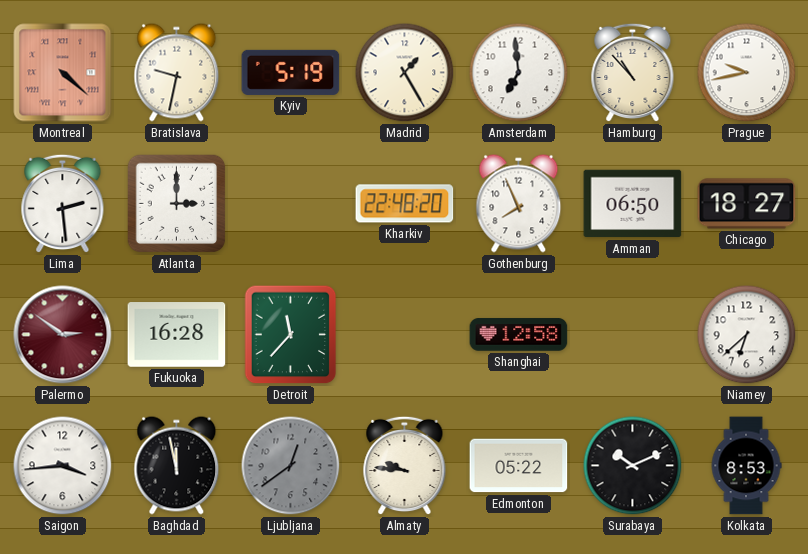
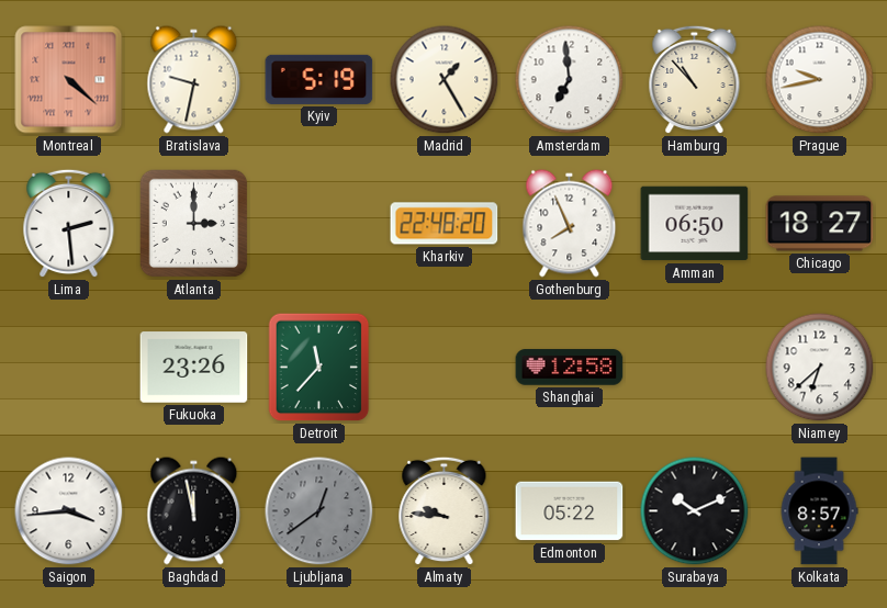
Palermo: 2:51 -> none
Fukuoka: 16:28 -> 23:26
Kolkata: 8:53 -> 8:57
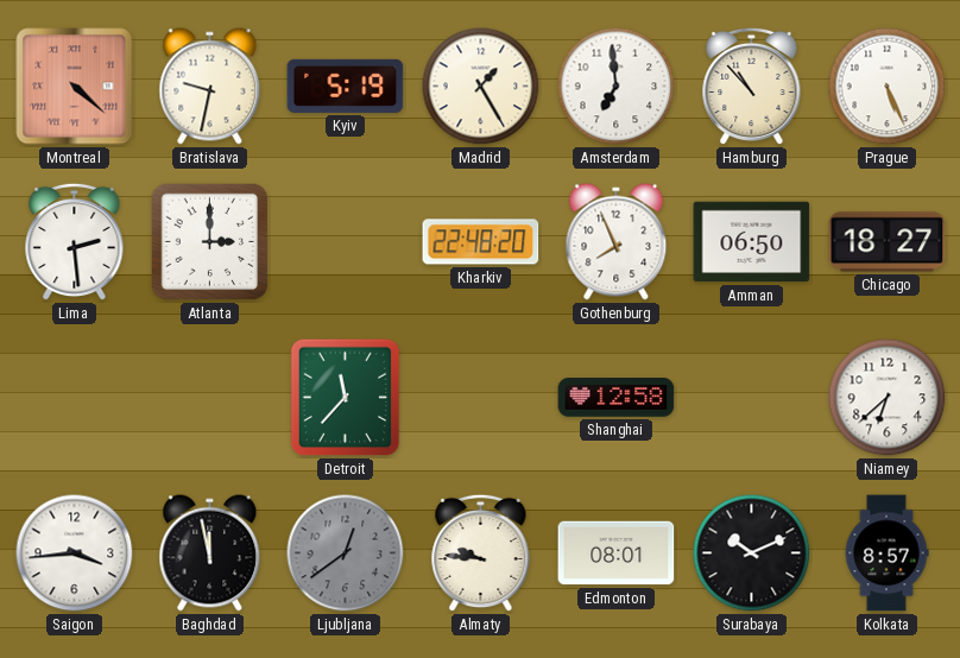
Prague: 9:43 -> 5:26
Fukuoka: 23:26 -> none
Edmonton: 05:22 -> 08:01
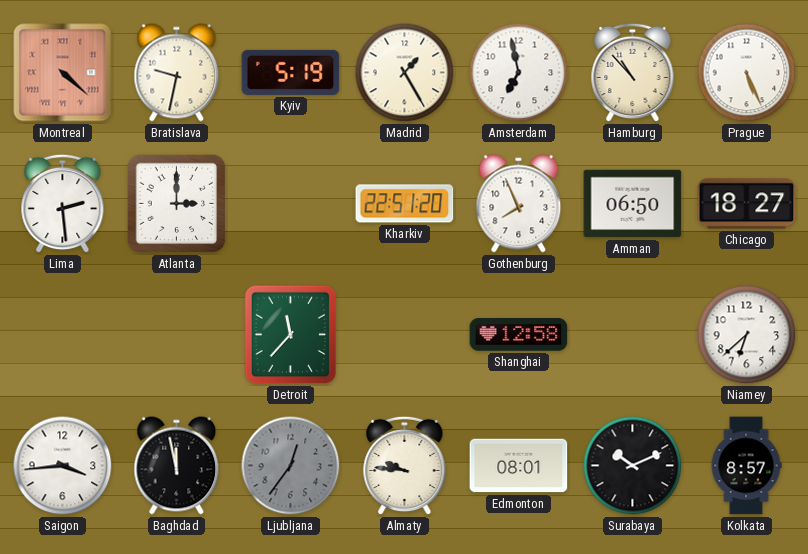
Amsterdam: 6:59 -> 6:58
Kharkiv: 22:48 -> 22:51
Ljubljana: 12:39 -> 12:36
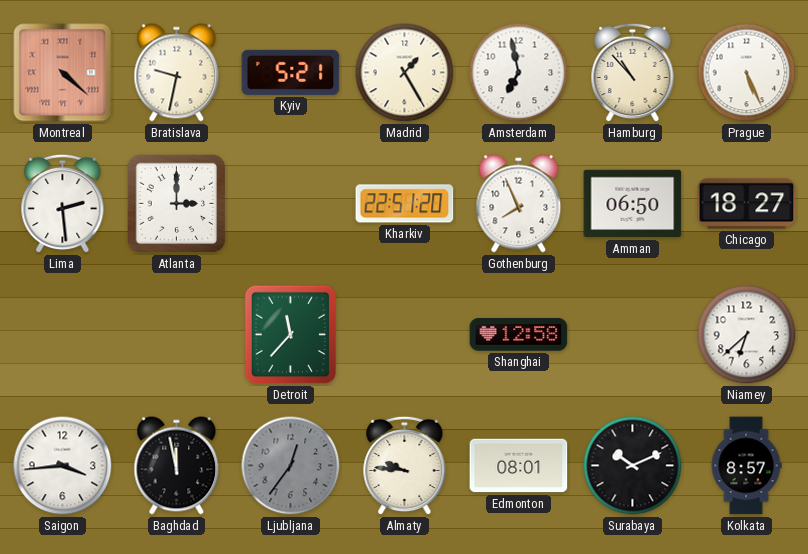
Kyiv: 5:19 -> 5:21
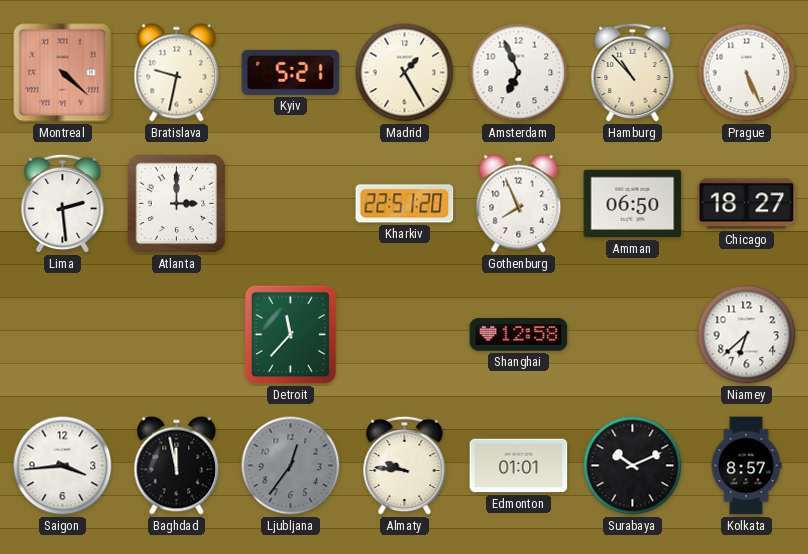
Amsterdam: 6:58 -> 6:56
Edmonton: 08:01 -> 01:01
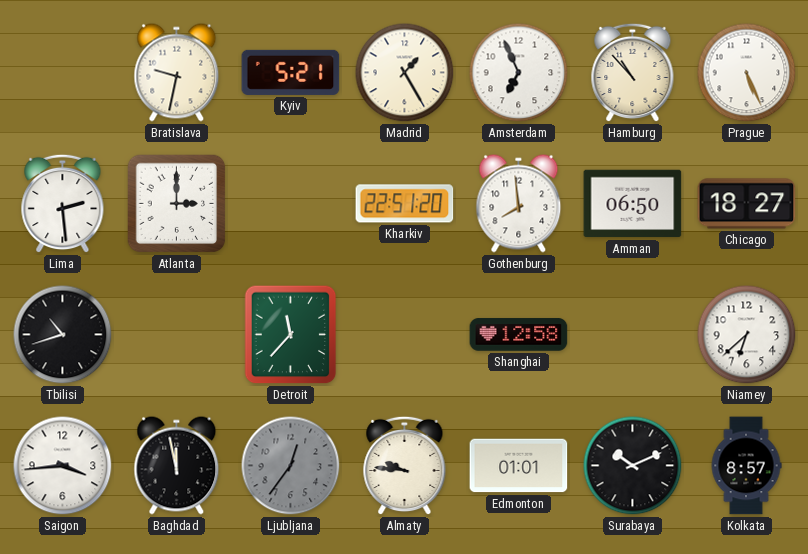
Montreal: 4:22 -> none
Gothenburg: 7:56 -> 7:59
Tbilisi: none -> 10:42
